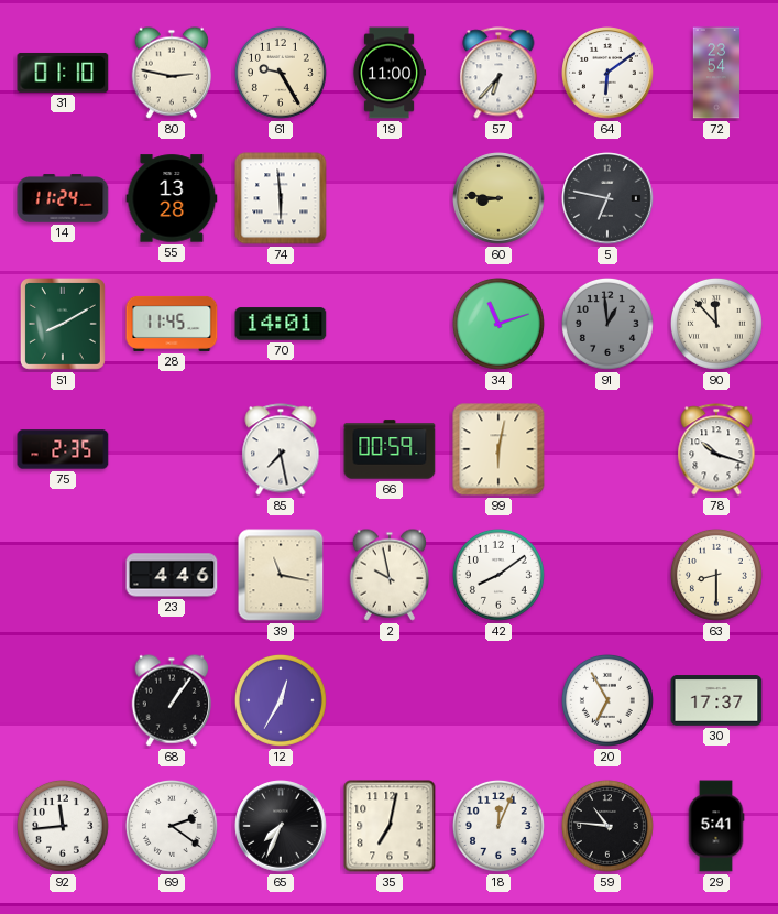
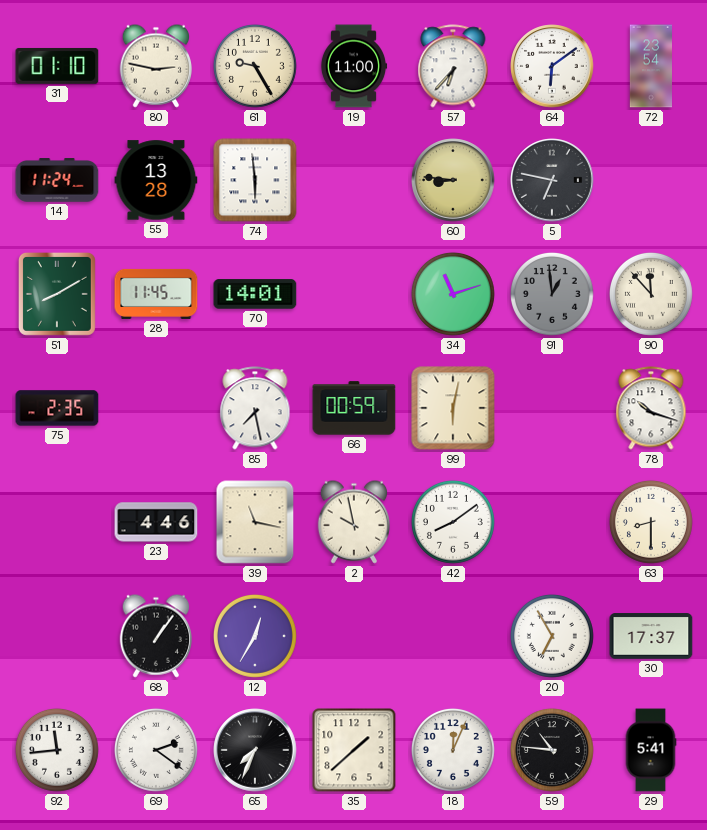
35: 7:02 -> 1:38
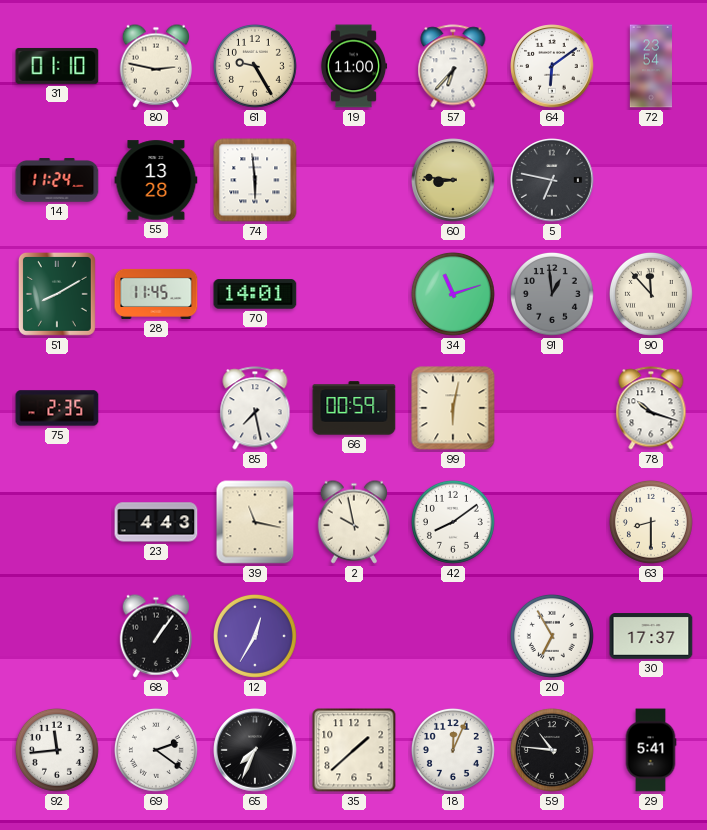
23: 4:46 -> 4:43
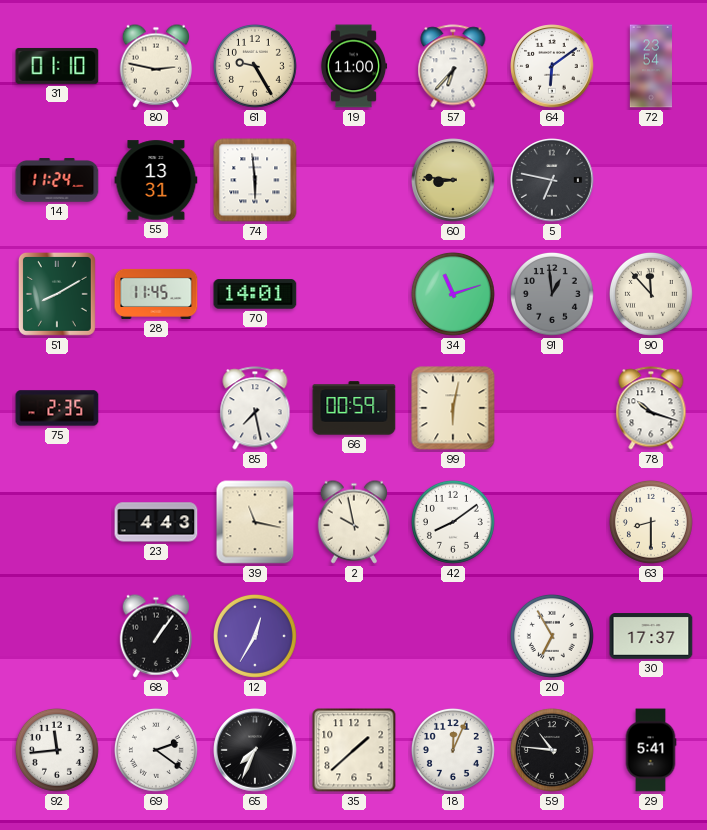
55: 13:28 -> 13:31
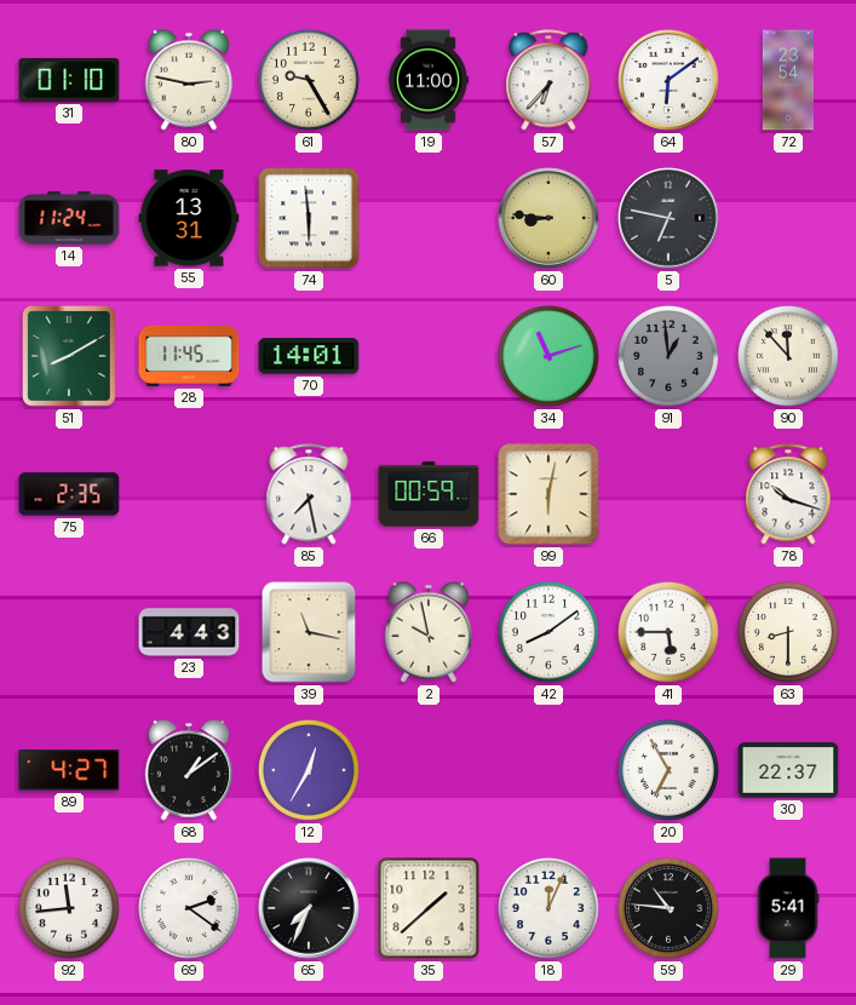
41: none -> 5:45
89: none -> 4:27
68: 1:06 -> 1:09
30: 17:37 -> 22:37
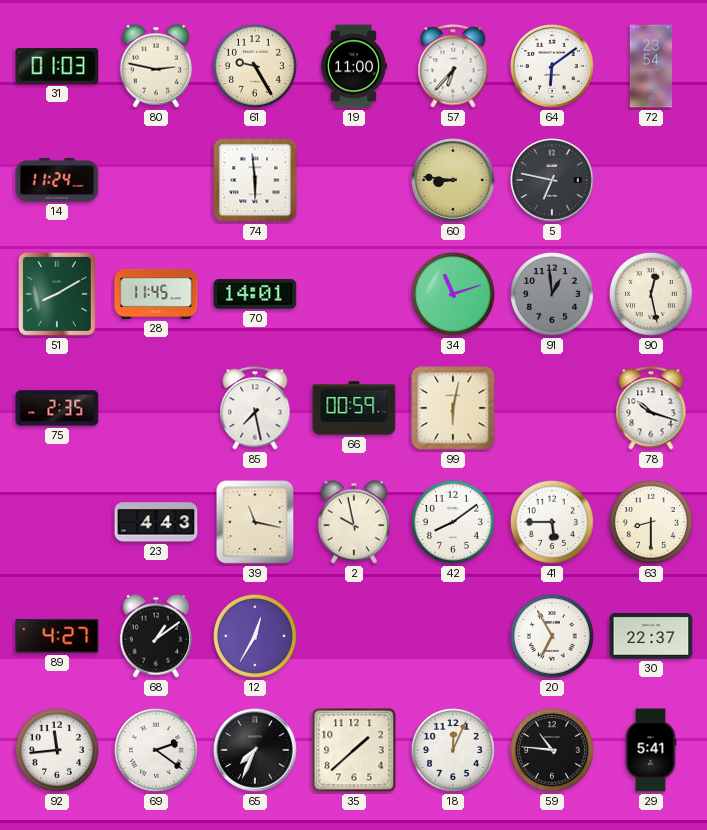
31: 01:10 -> 01:03
55: 13:31 -> none
90: 11:53 -> 12:28
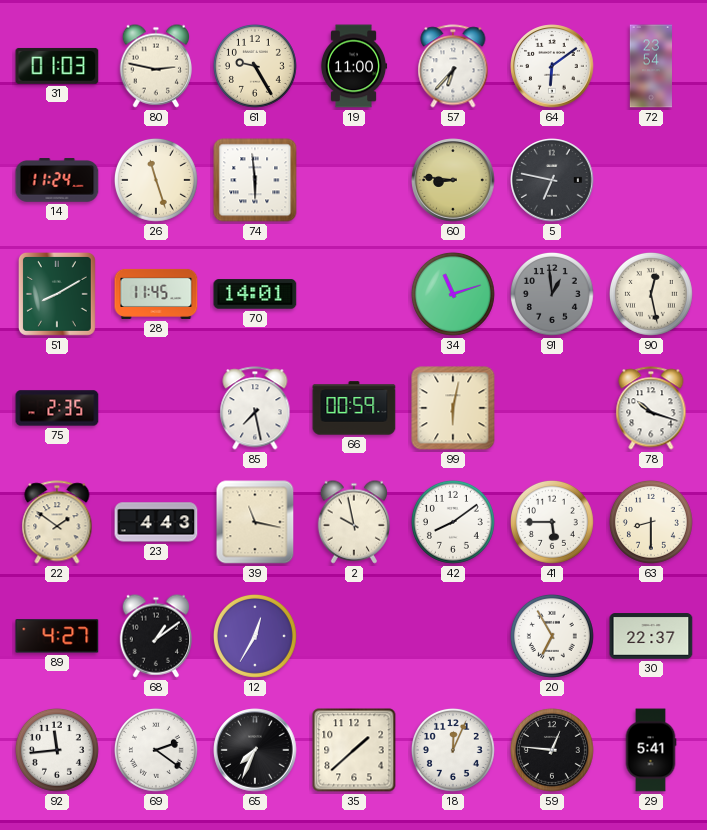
26: none -> 11:27
22: none -> 1:51
59: 10:46 -> 12:46
